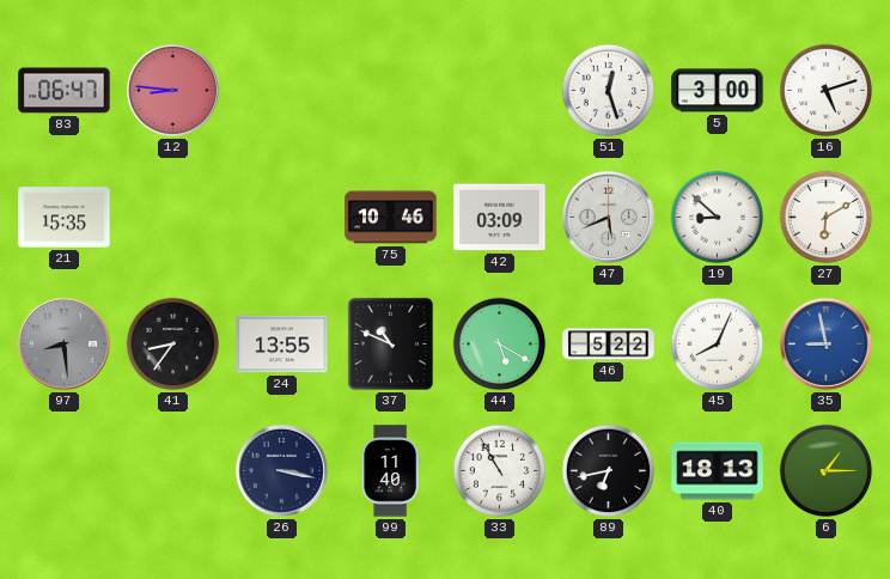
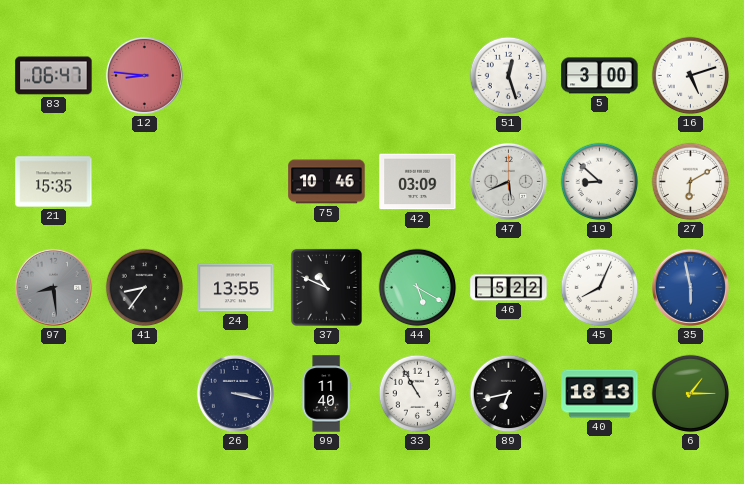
35: 8:58 -> 5:58
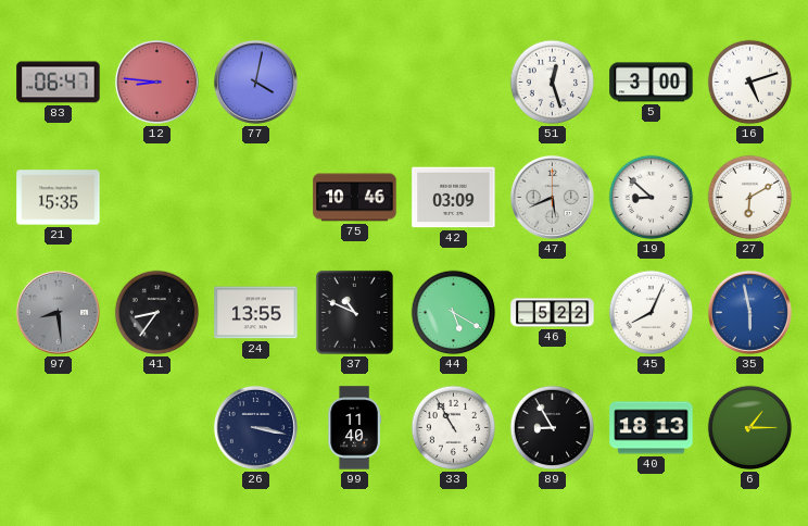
77: none -> 4:02
89: 6:43 -> 8:55
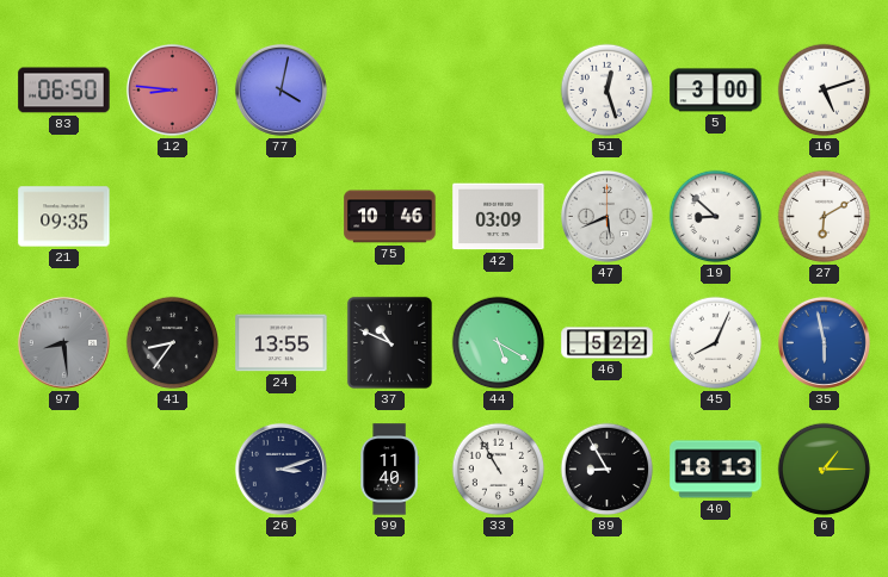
83: 06:47 -> 06:50
21: 15:35 -> 09:35
26: 3:17 -> 3:12
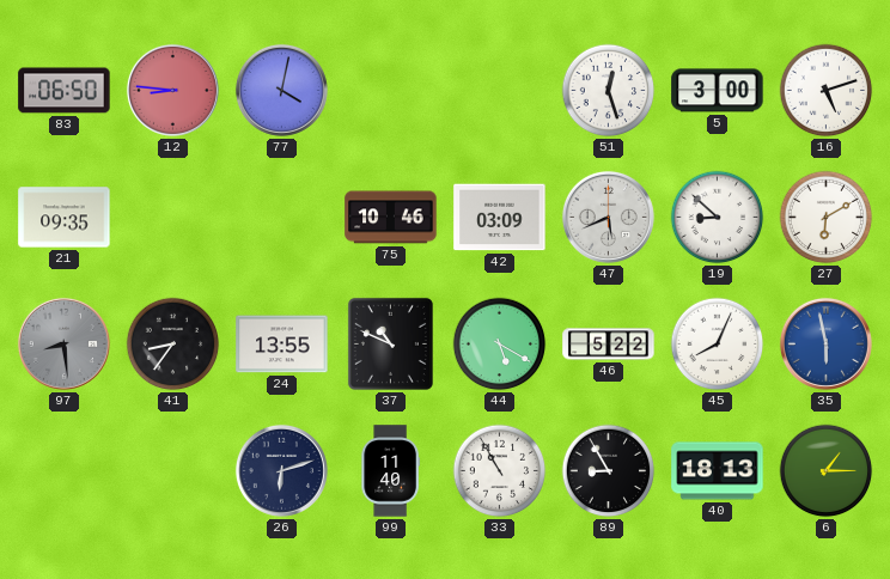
26: 3:12 -> 6:12
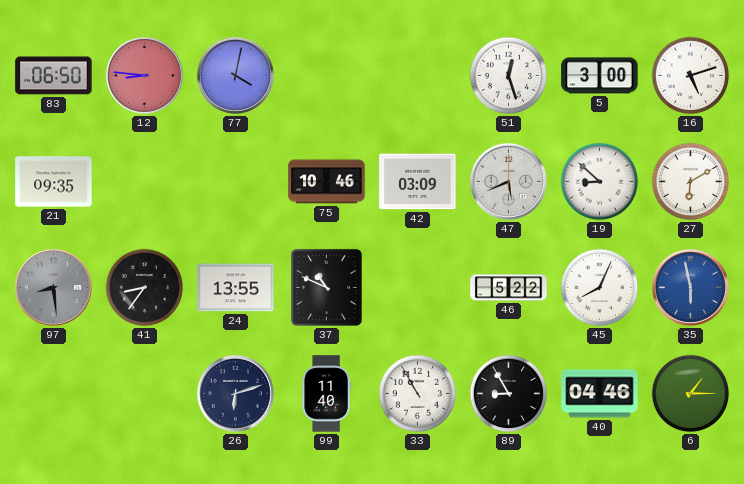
44: 5:20 -> none
40: 18:13 -> 04:46
